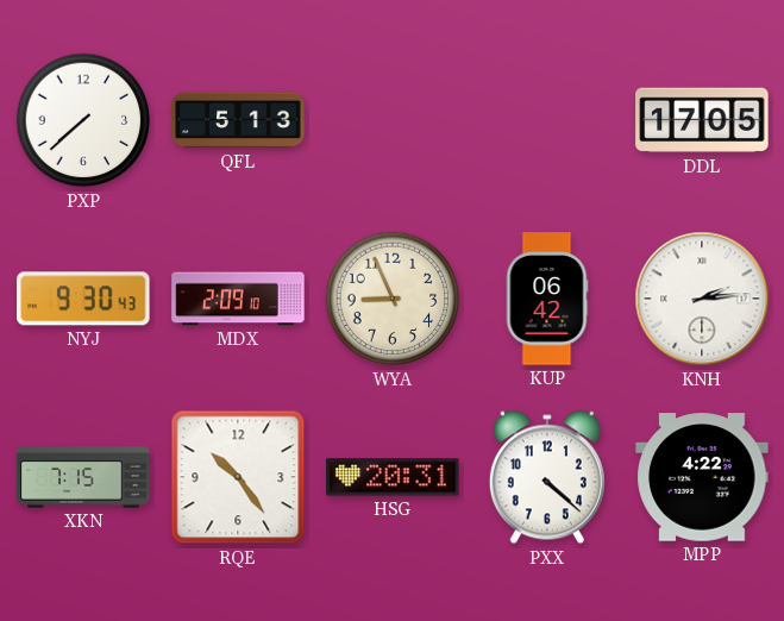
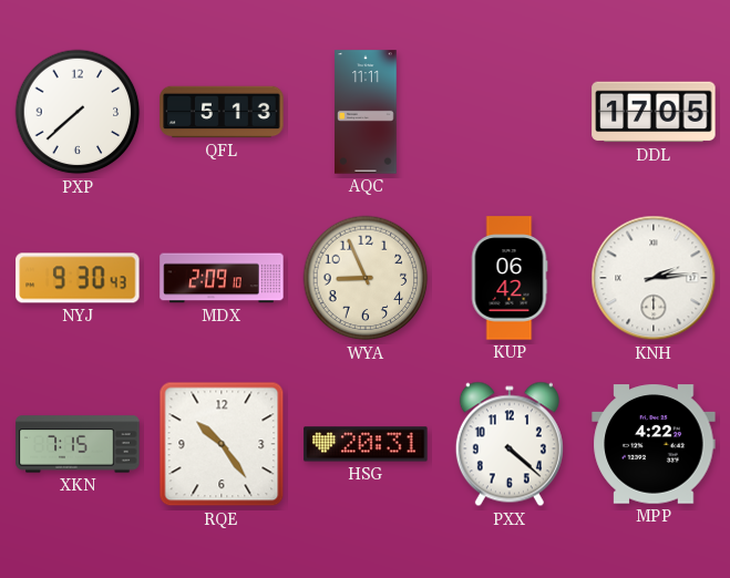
AQC: none -> 11:11
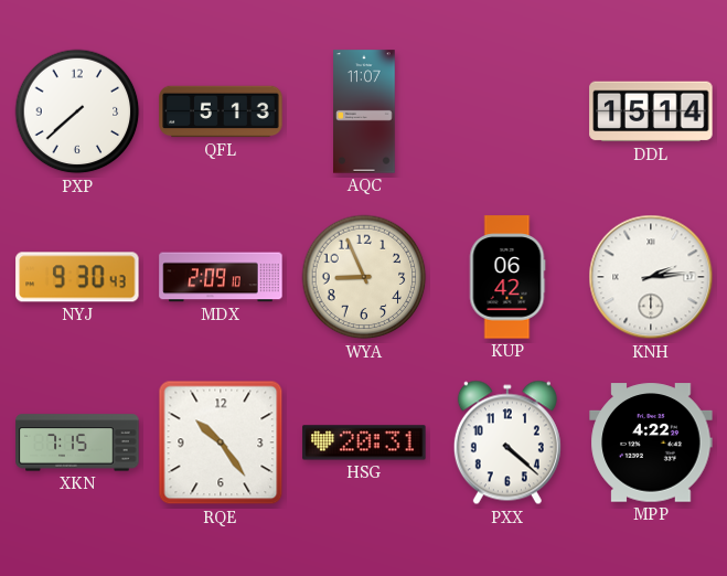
AQC: 11:11 -> 11:07
DDL: 17:05 -> 15:14
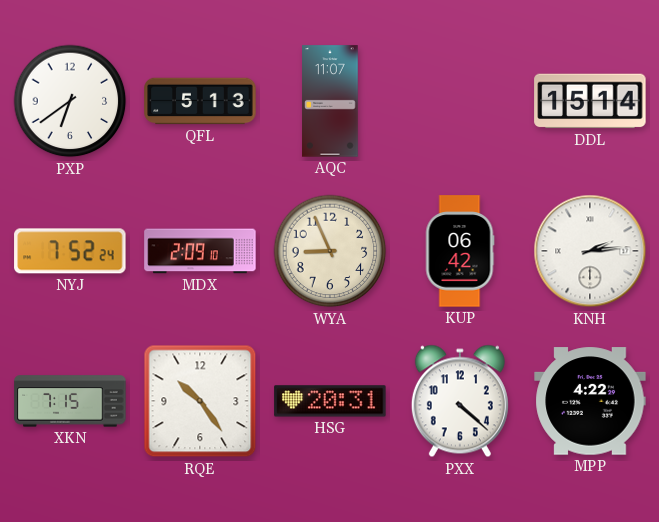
PXP: 7:38 -> 6:39
NYJ: 9:30 -> 7:52
